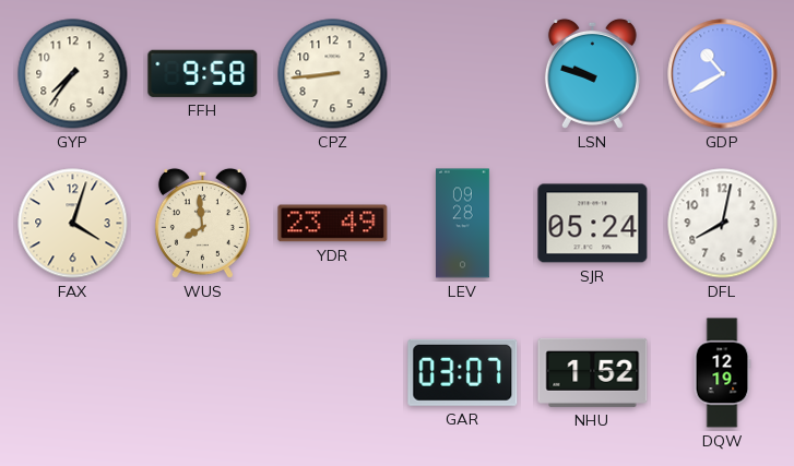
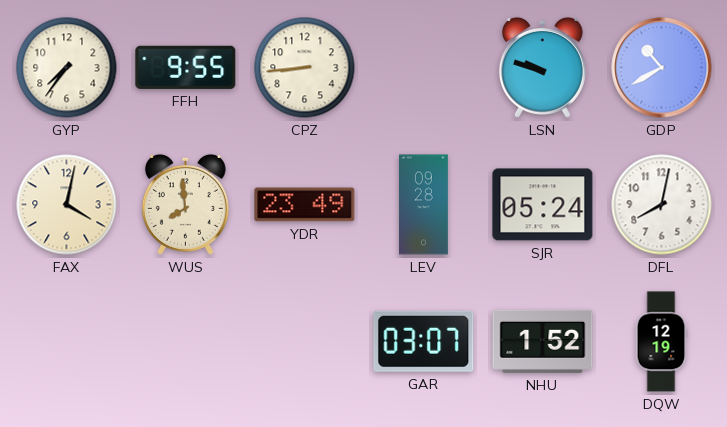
FFH: 9:58 -> 9:55
FAX: 4:03 -> 4:02
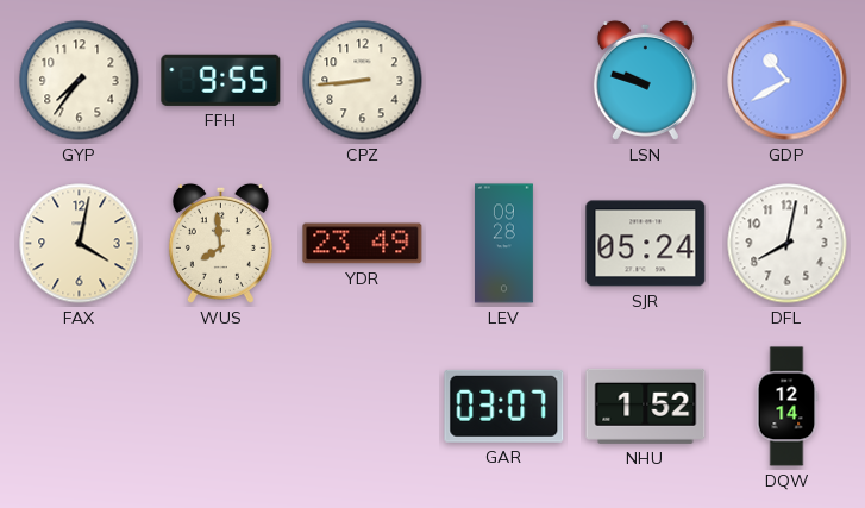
DQW: 12:19 -> 12:14
